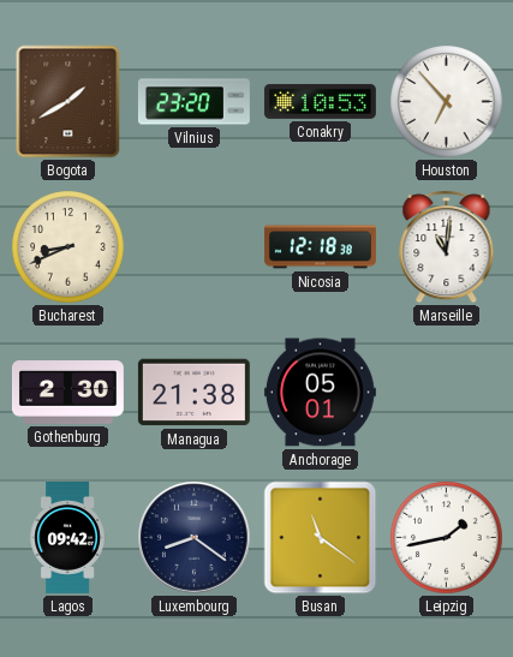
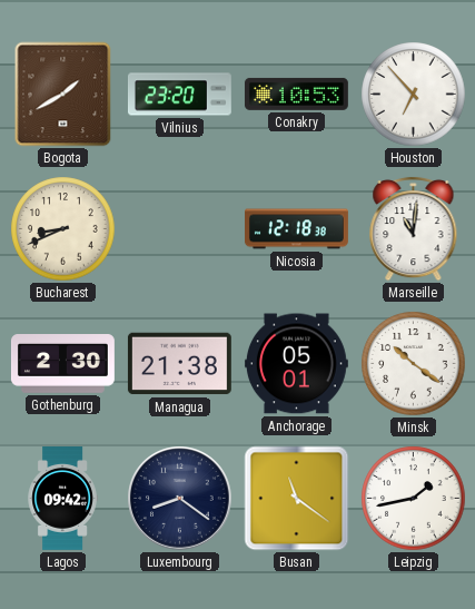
Minsk: none -> 10:21
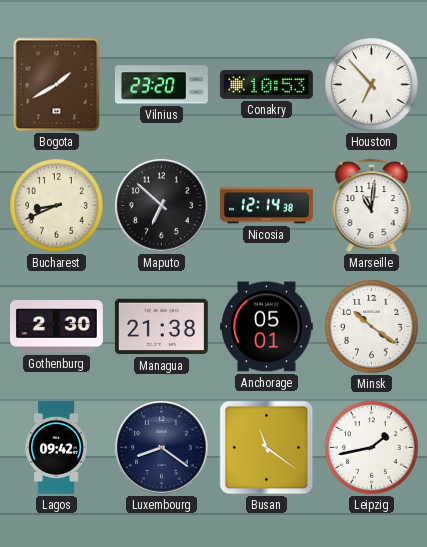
Maputo: none -> 6:52
Nicosia: 12:18 -> 12:14
